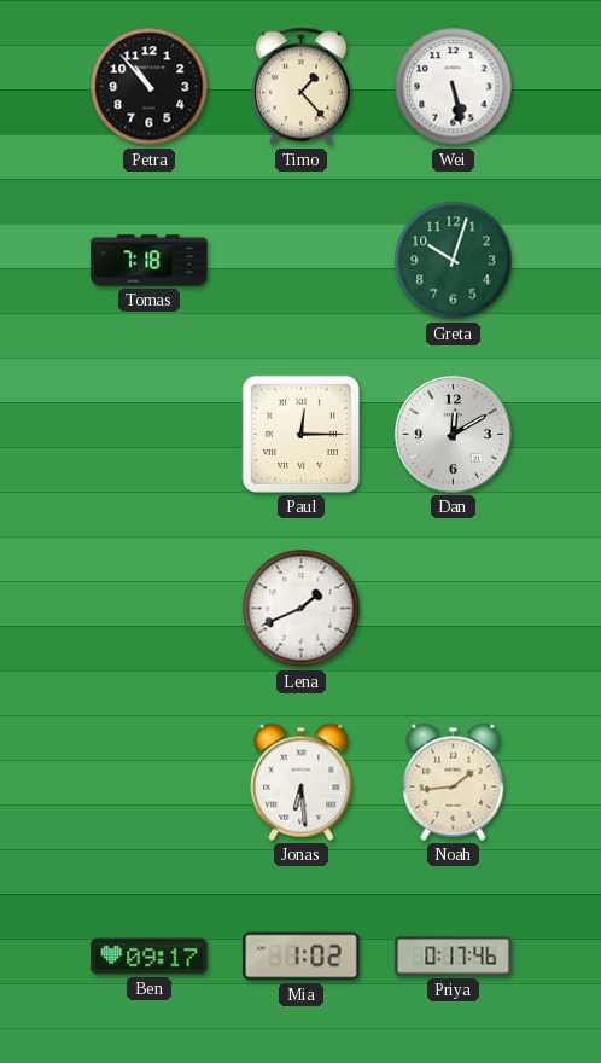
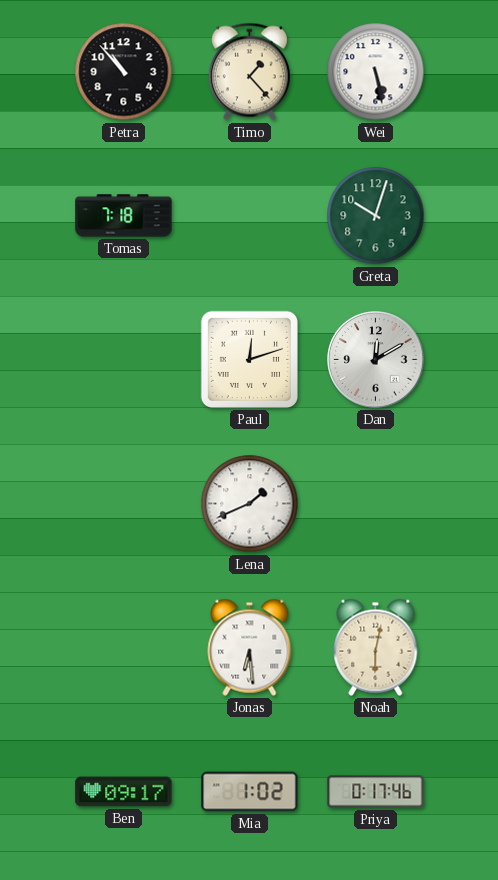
Paul: 12:15 -> 12:12
Noah: 1:44 -> 6:02
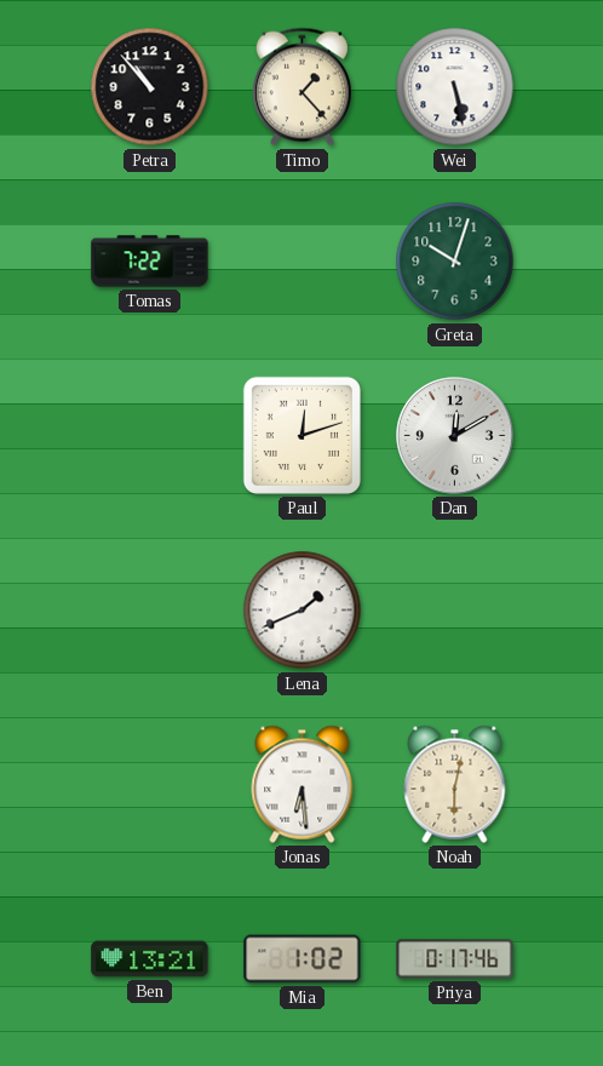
Tomas: 7:18 -> 7:22
Ben: 09:17 -> 13:21
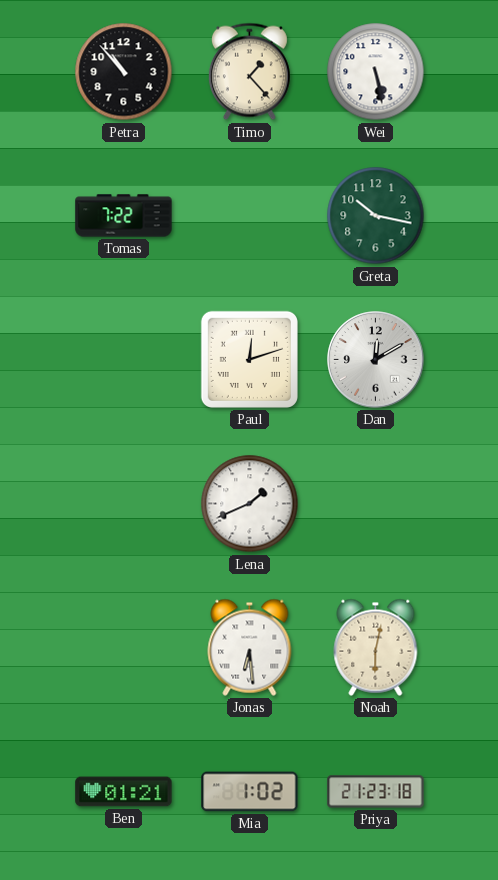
Greta: 10:03 -> 10:17
Ben: 13:21 -> 01:21
Priya: 0:17 -> 21:23
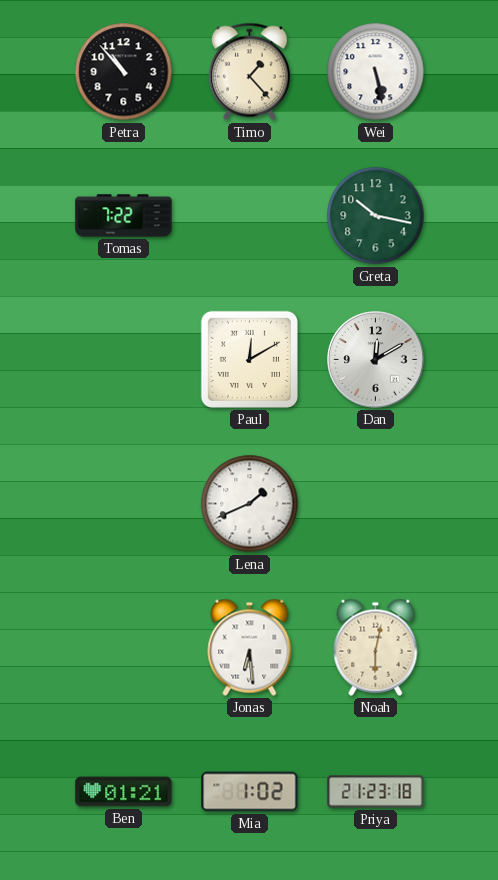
Paul: 12:12 -> 12:10
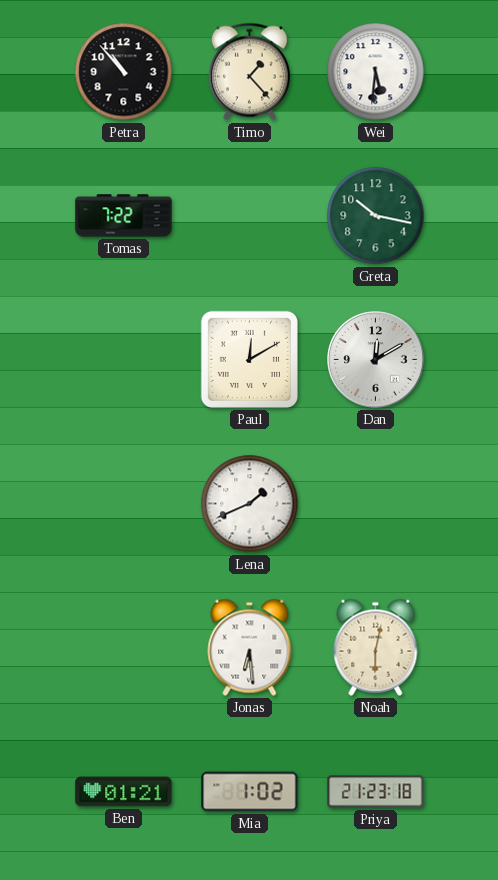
Wei: 5:28 -> 5:31
